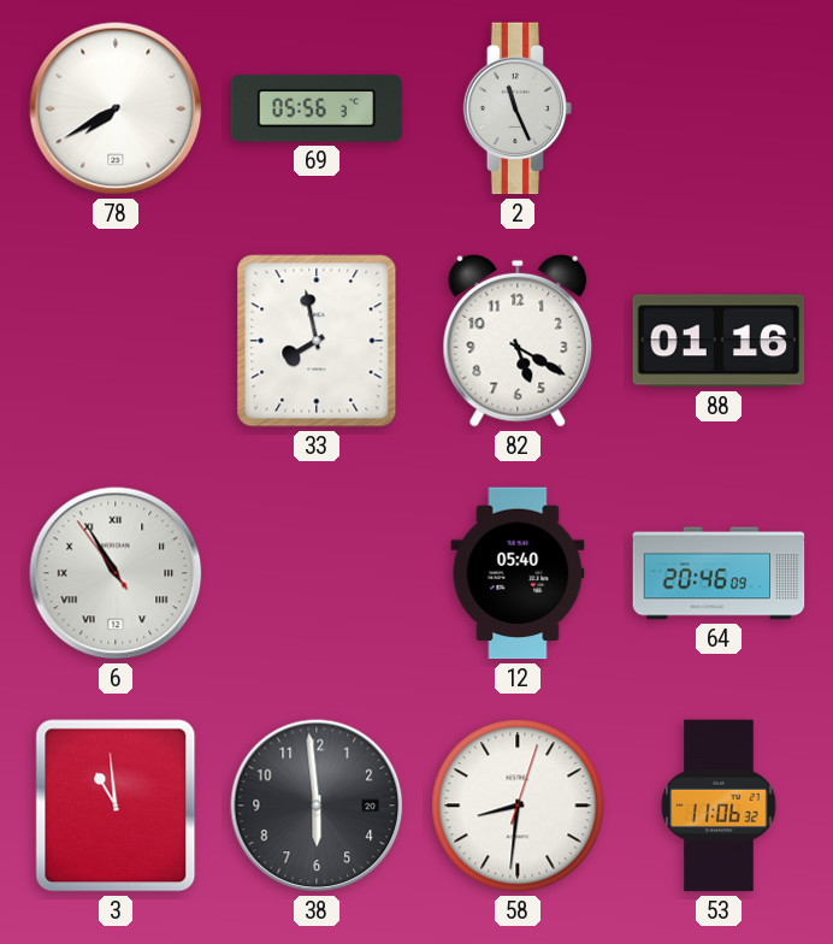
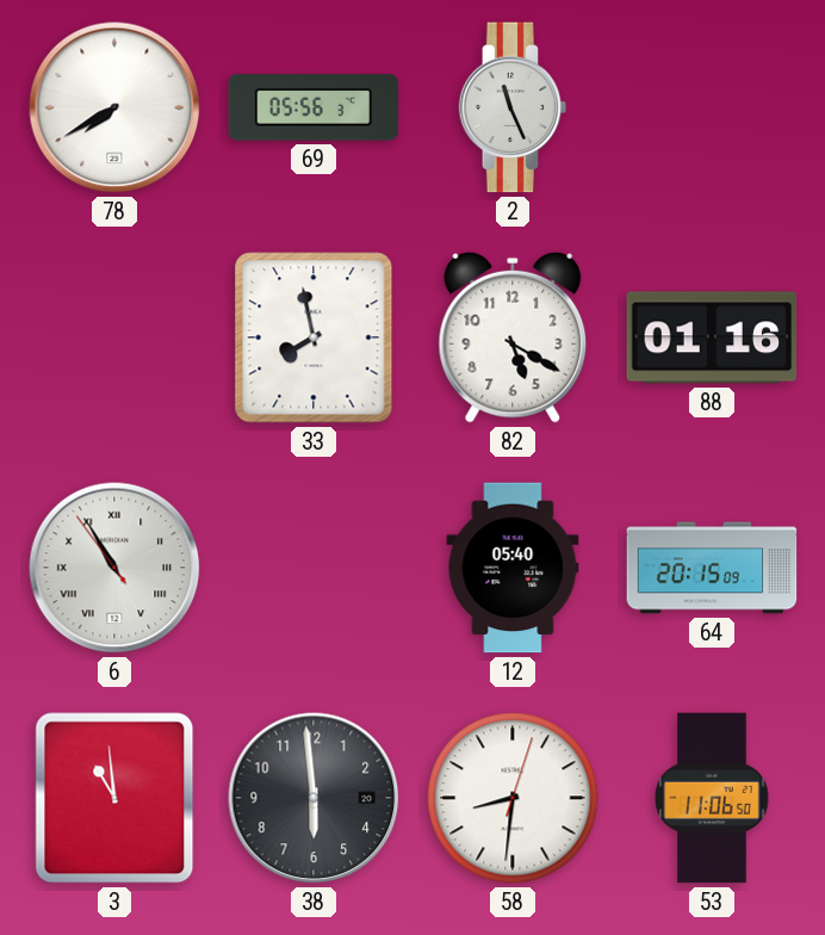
64: 20:46 -> 20:15
53: 11:06:32 -> 11:06:50
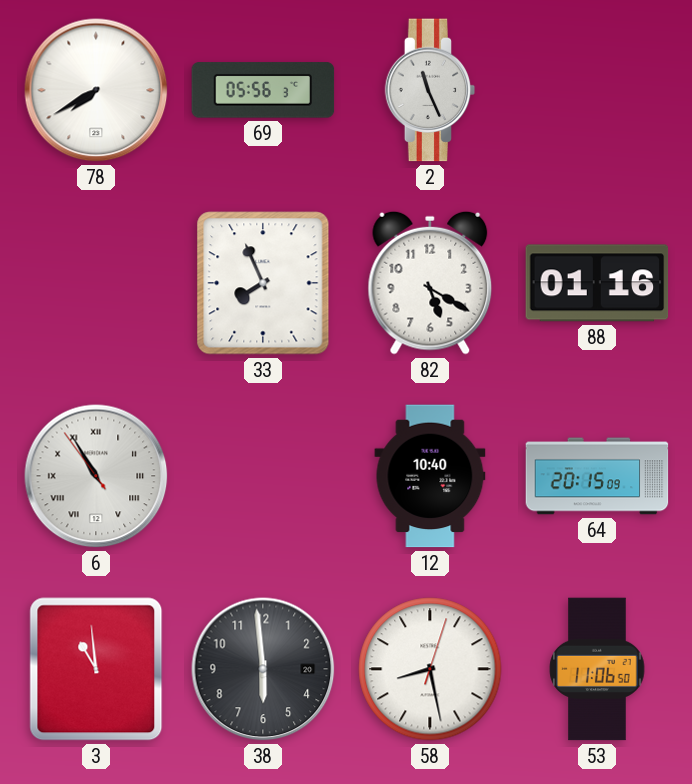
33: 7:58 -> 7:56
12: 05:40 -> 10:40
58: 8:31 -> 8:28
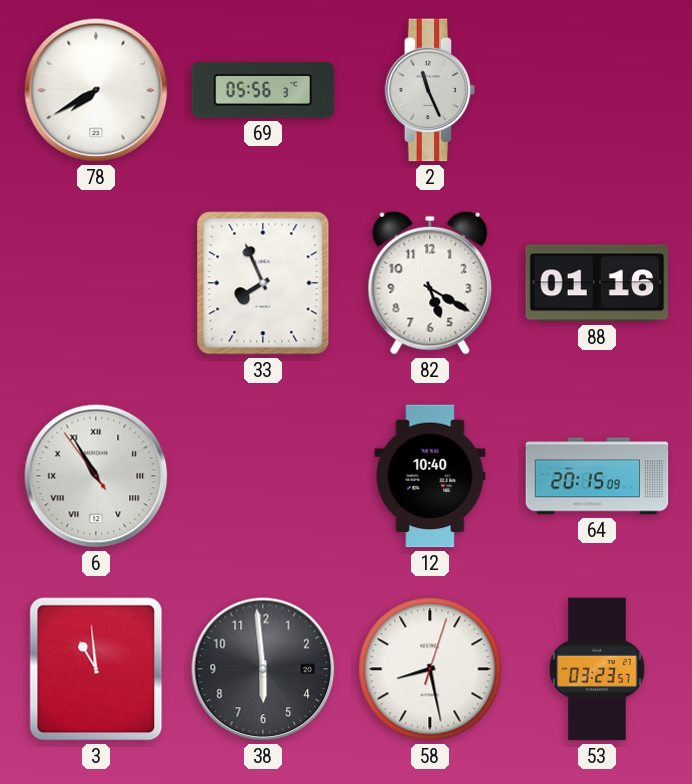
53: 11:06 -> 03:23
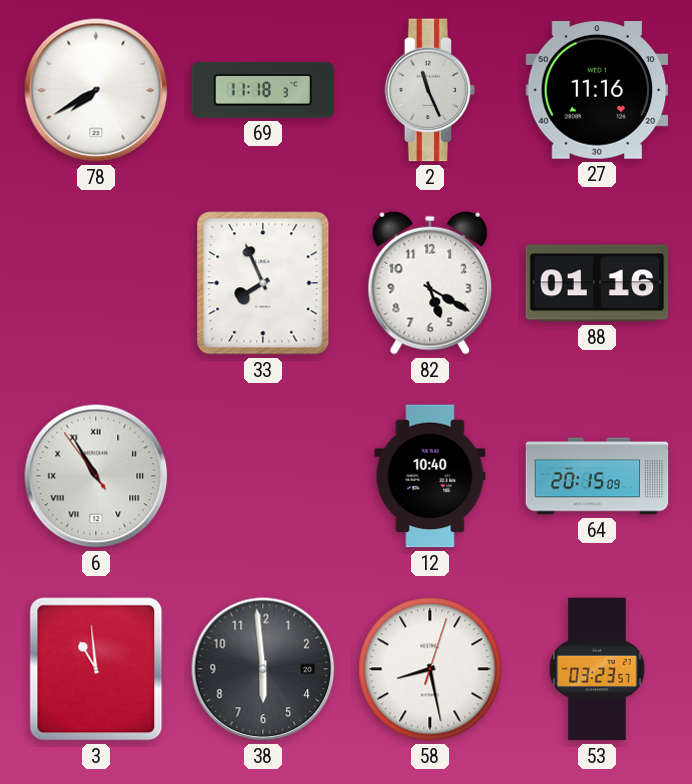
69: 05:56 -> 11:18
27: none -> 11:16
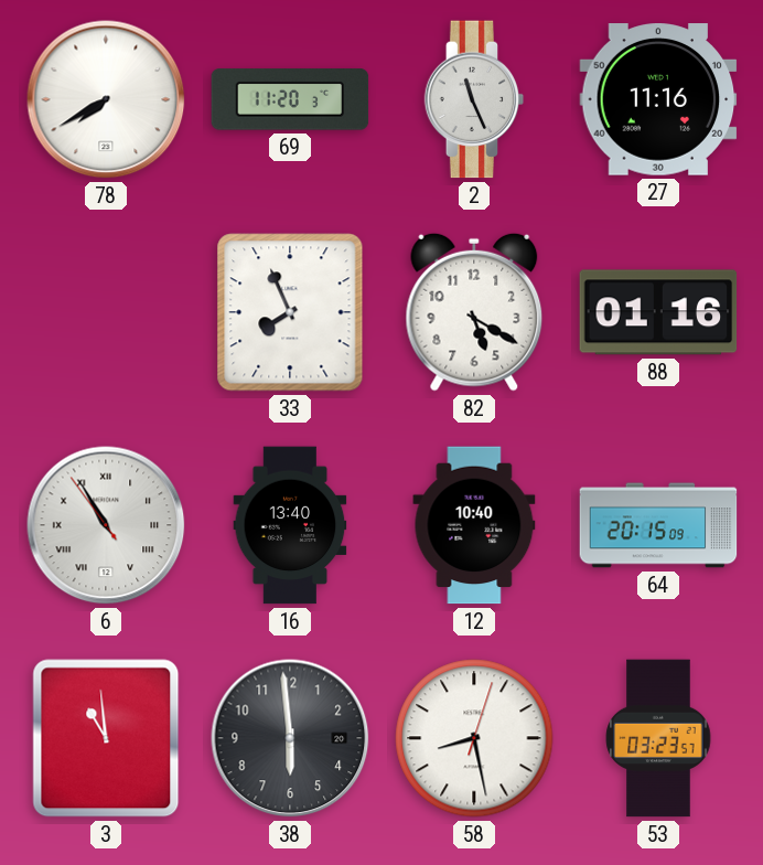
69: 11:18 -> 11:20
16: none -> 13:40
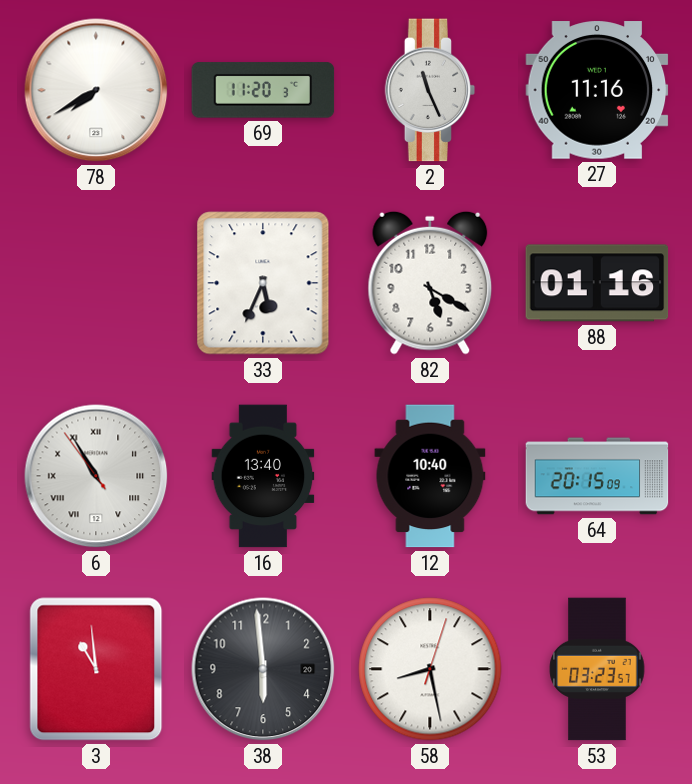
33: 7:56 -> 5:34
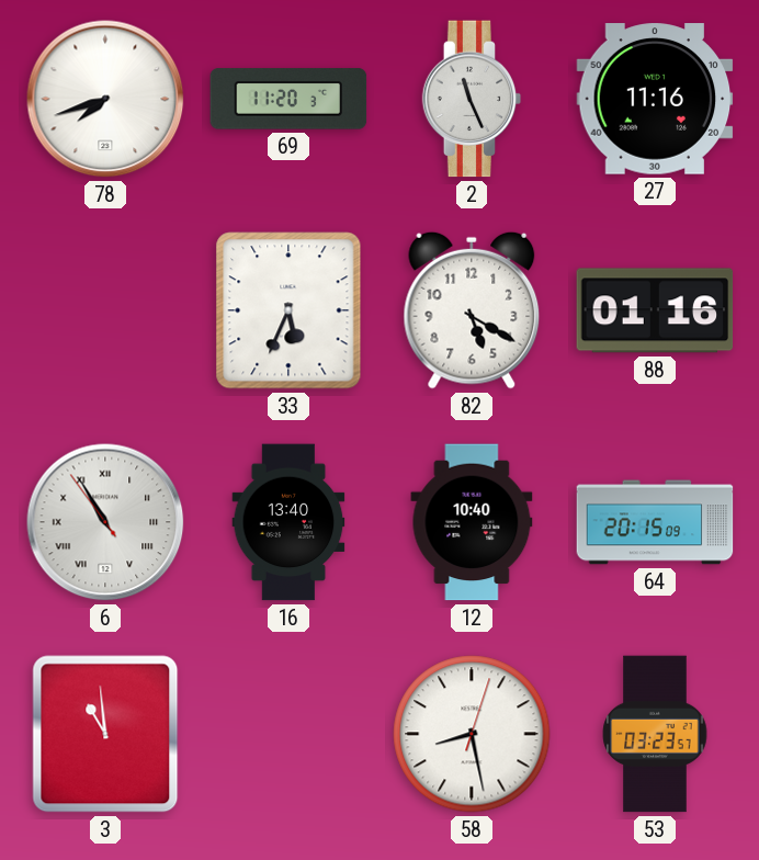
78: 7:40 -> 7:42
38: 5:59 -> none
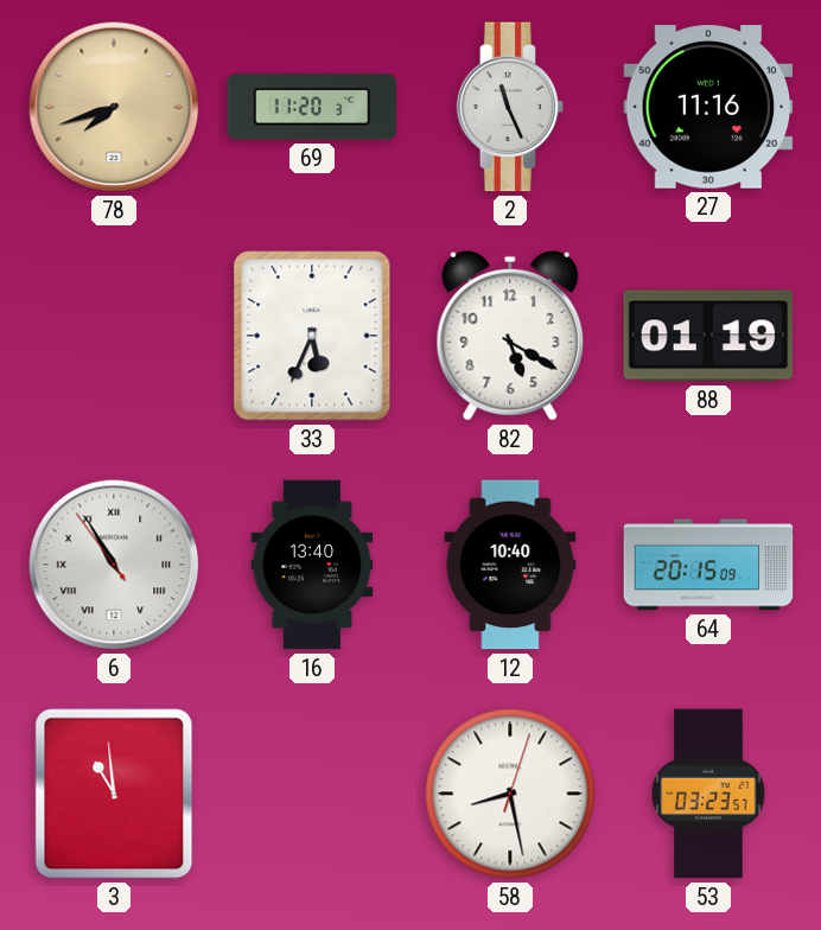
78 dial: white -> champagne
88: 01:16 -> 01:19
